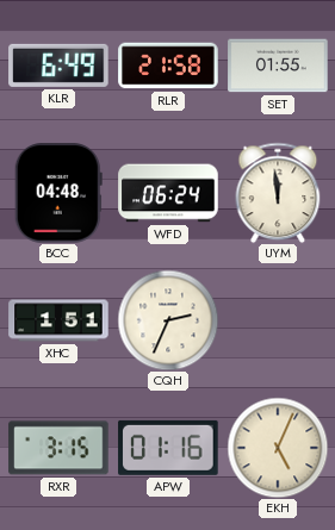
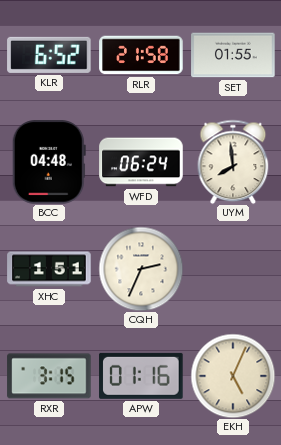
KLR: 6:49 -> 6:52
UYM: 11:59 -> 7:59
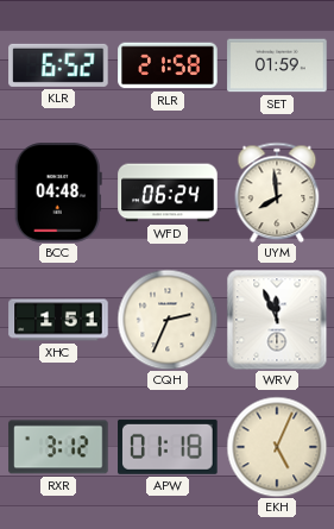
SET: 01:55 -> 01:59
WRV: none -> 11:56
RXR: 3:15 -> 3:12
APW: 01:16 -> 01:18
